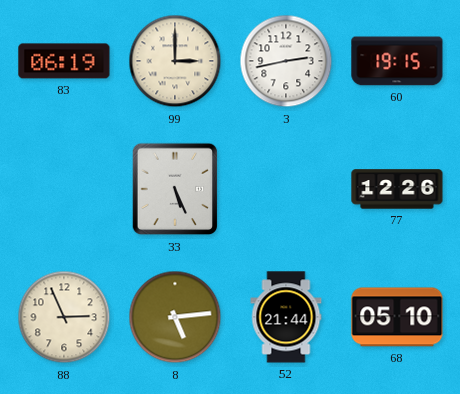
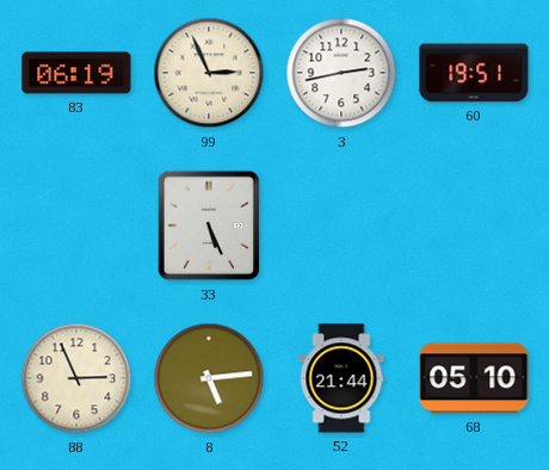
99: 3:00 -> 2:56
60: 19:15 -> 19:51
77: 12:26 -> none
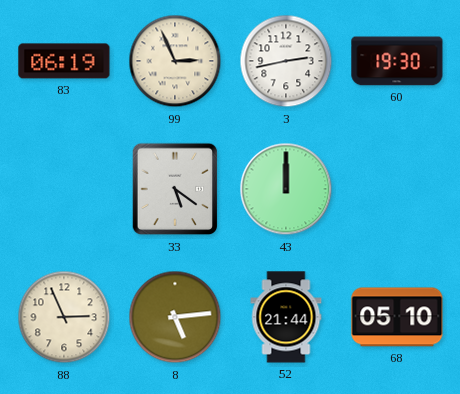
60: 19:51 -> 19:30
33: 5:26 -> 5:21
43: none -> 12:00
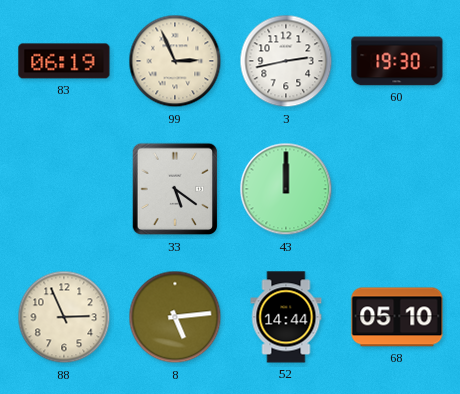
52: 21:44 -> 14:44
